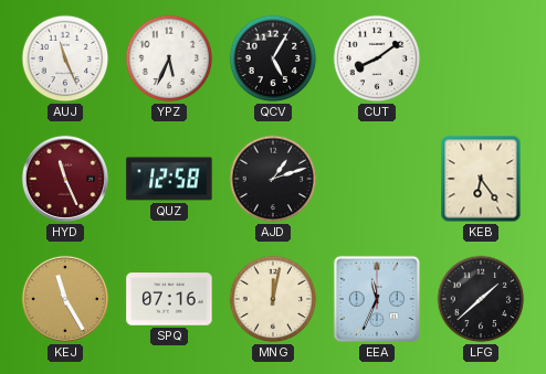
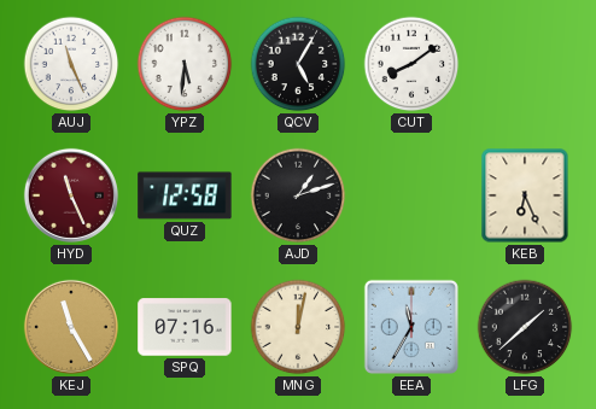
YPZ: 5:34 -> 5:31
KEB: 6:24 -> 6:26
EEA: 11:34 -> 11:35
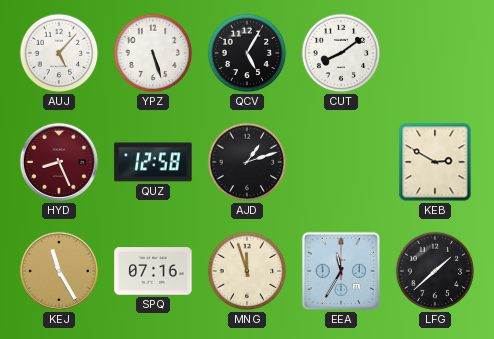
AUJ: 11:26 -> 5:07
YPZ: 5:31 -> 5:27
HYD: 11:26 -> 8:26
KEB: 6:26 -> 2:50
MNG: 12:02 -> 11:57
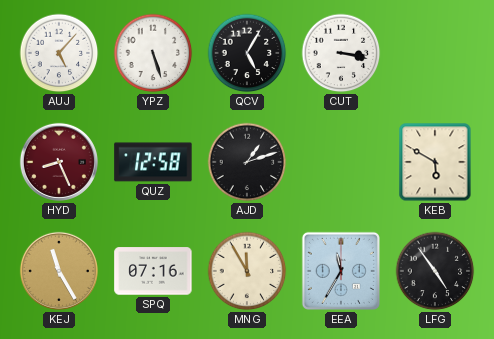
CUT: 8:09 -> 3:17
KEB: 2:50 -> 5:50
MNG: 11:57 -> 11:55
LFG: 1:38 -> 4:54
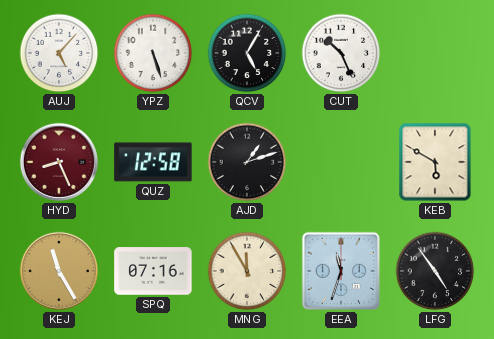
CUT: 3:17 -> 10:26
EEA: 11:35 -> 11:33
